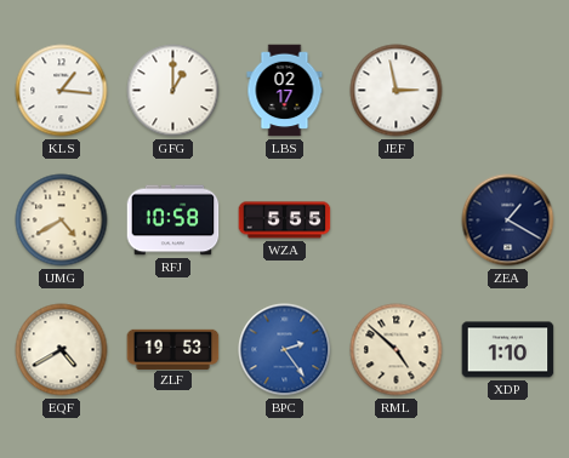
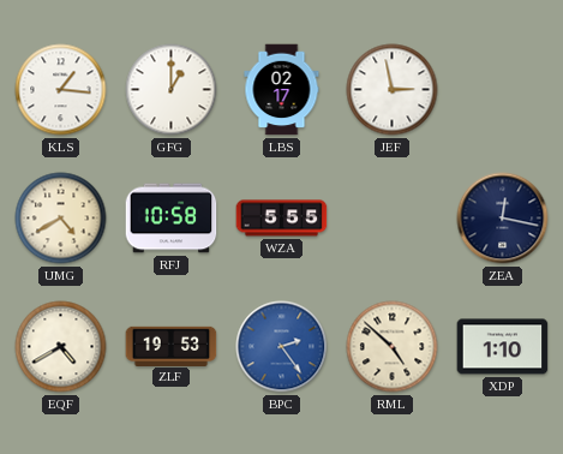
ZEA: 1:20 -> 12:17
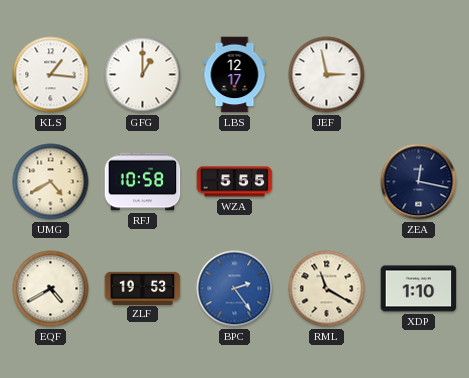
LBS: 02:17 -> 12:17
RML: 4:52 -> 11:20
